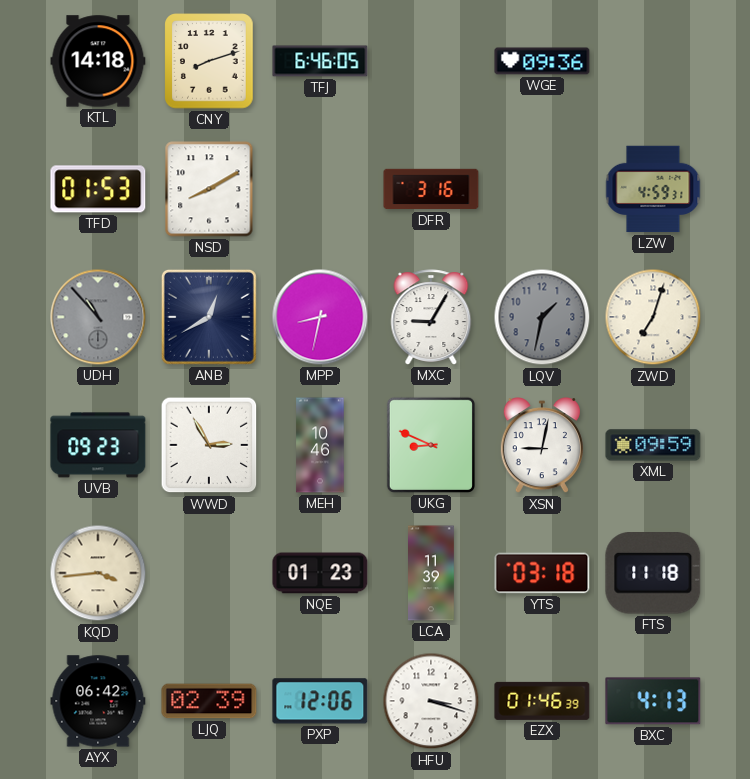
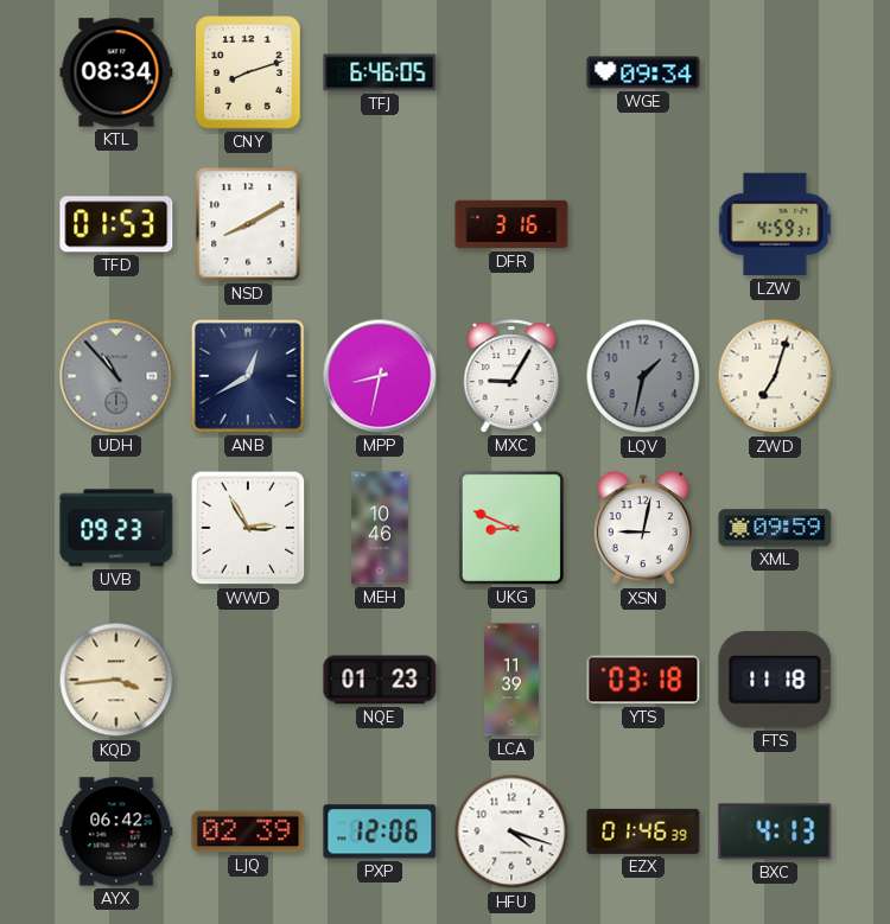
KTL: 14:18 -> 08:34
WGE: 09:36 -> 09:34
HFU: 3:18 -> 4:18
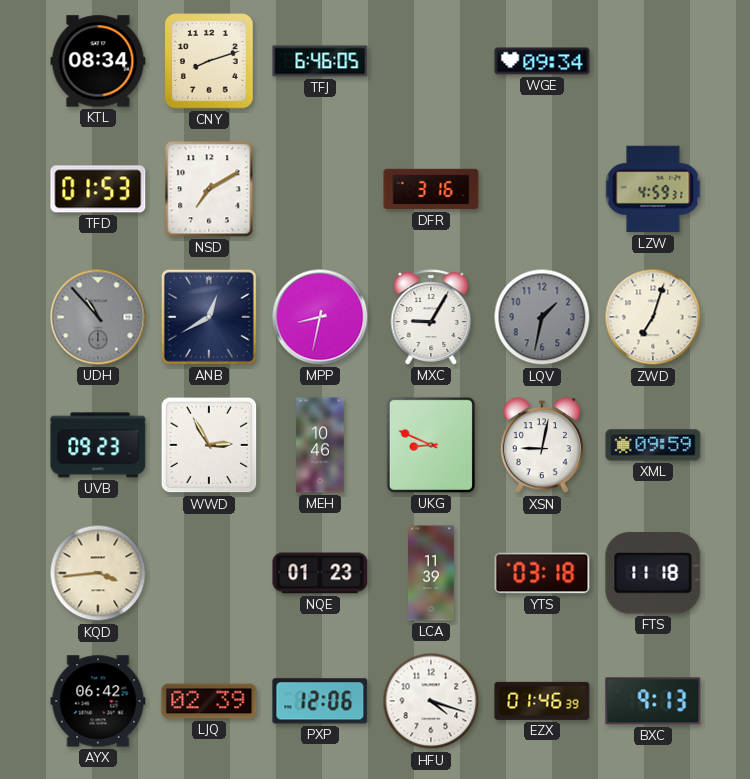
NSD: 8:10 -> 7:10
BXC: 4:13 -> 9:13
